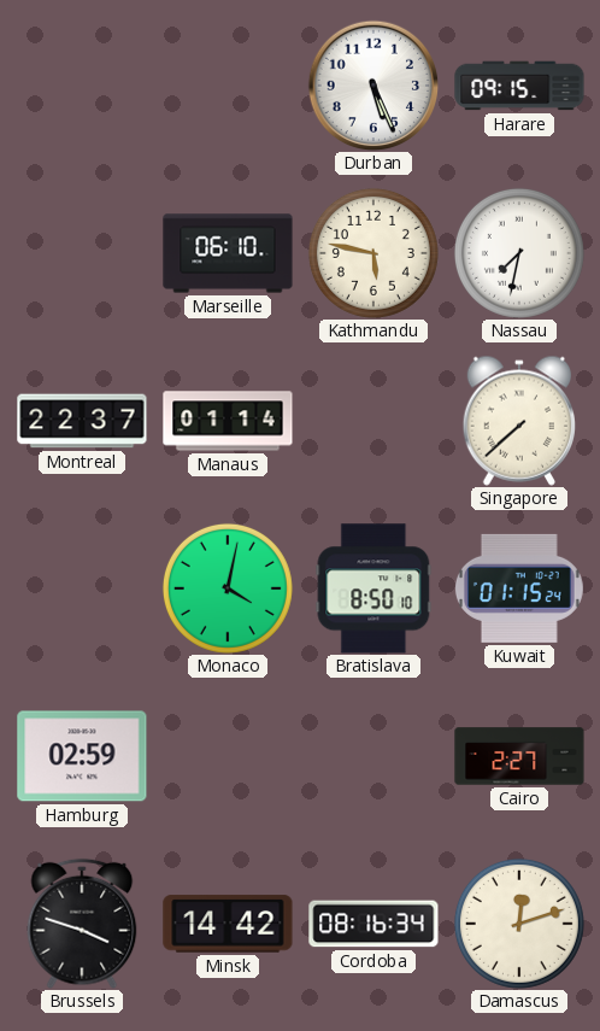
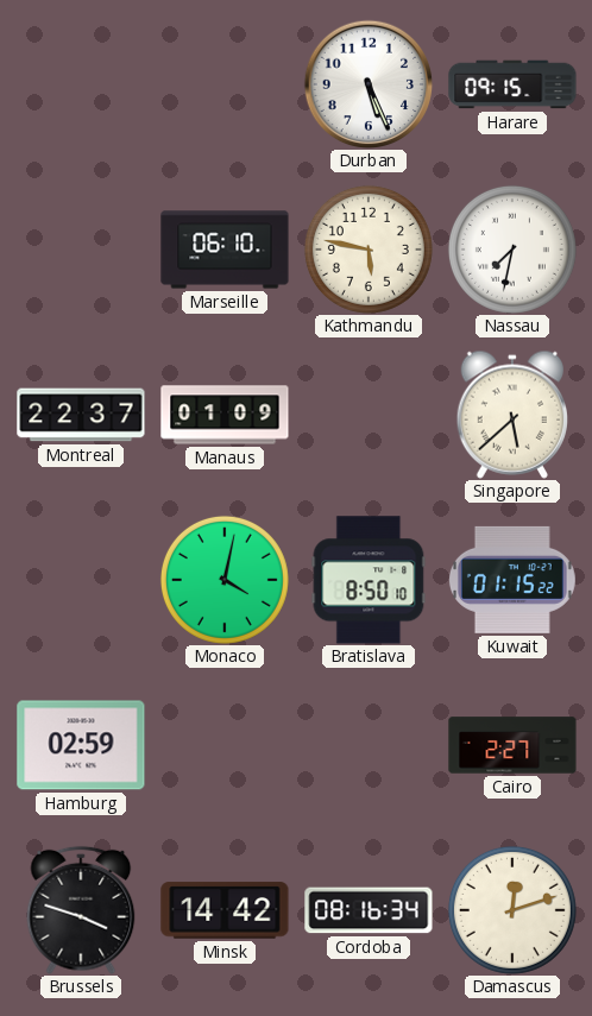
Manaus: 01:14 -> 01:09
Singapore: 7:38 -> 5:38
Kuwait: 01:15:24 -> 01:15:22
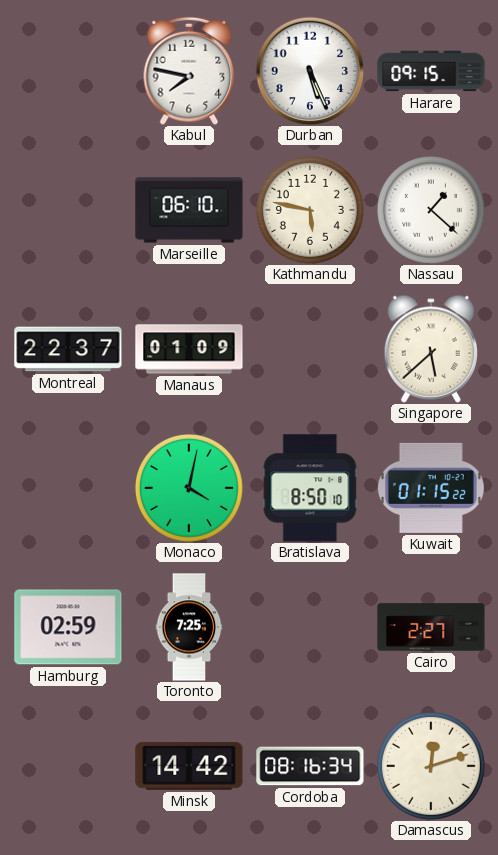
Kabul: none -> 7:47
Nassau: 7:32 -> 1:22
Toronto: none -> 7:25
Brussels: 3:48 -> none
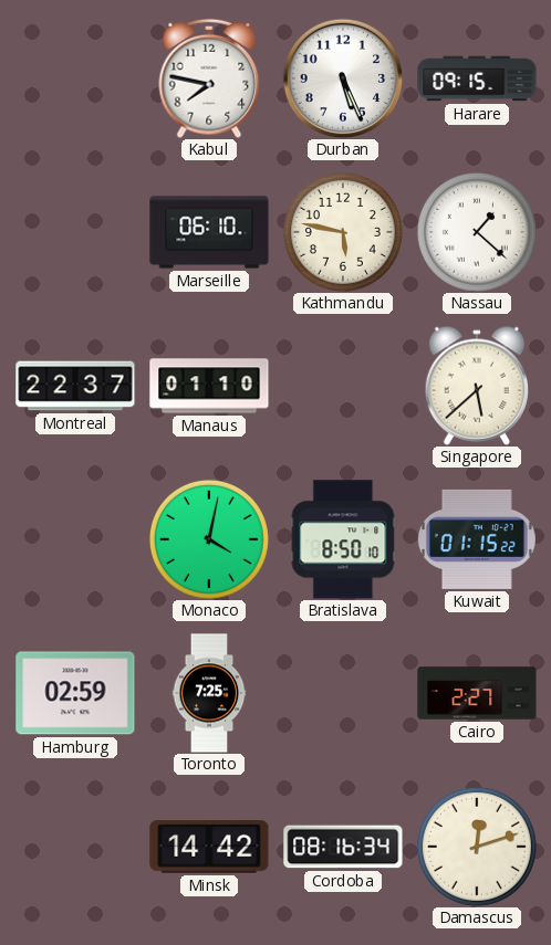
Manaus: 01:09 -> 01:10
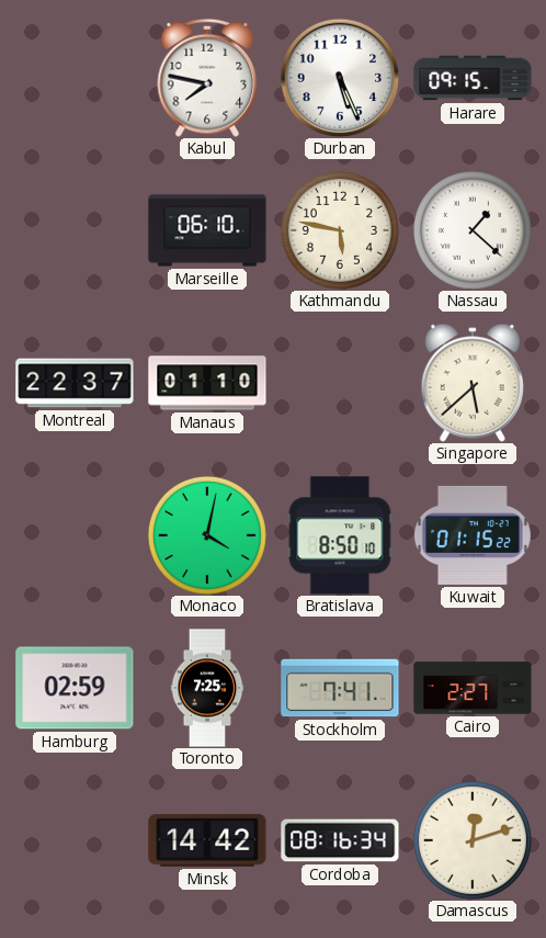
Stockholm: none -> 7:41
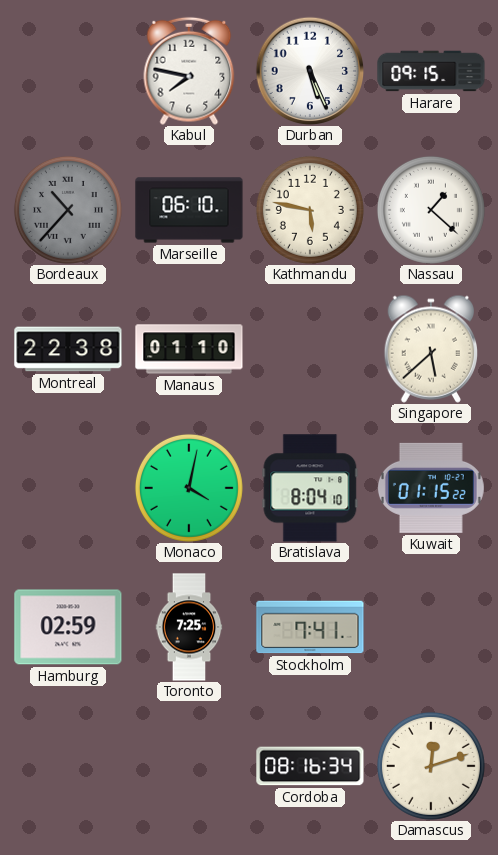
Bordeaux: none -> 10:37
Montreal: 22:37 -> 22:38
Bratislava: 8:50 -> 8:04
Cairo: 2:27 -> none
Minsk: 14:42 -> none
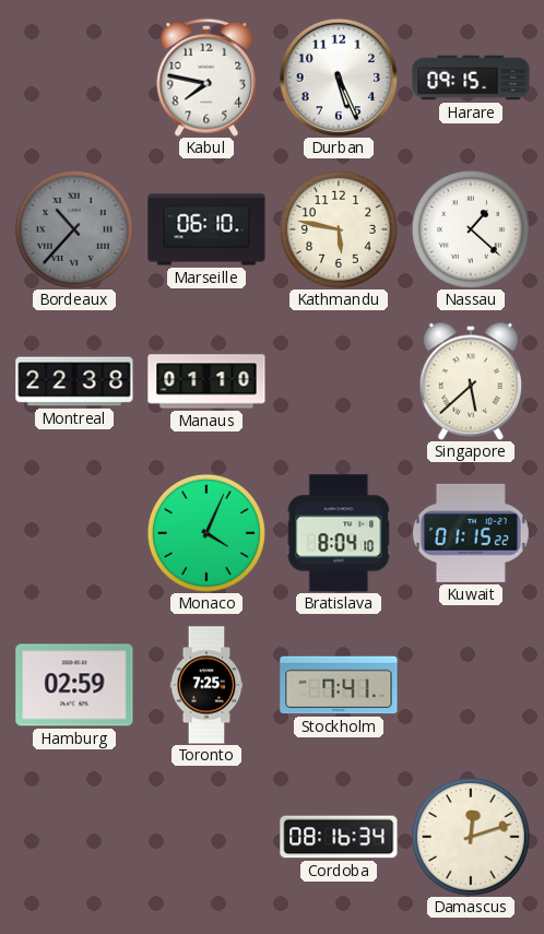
Monaco: 4:02 -> 4:04
